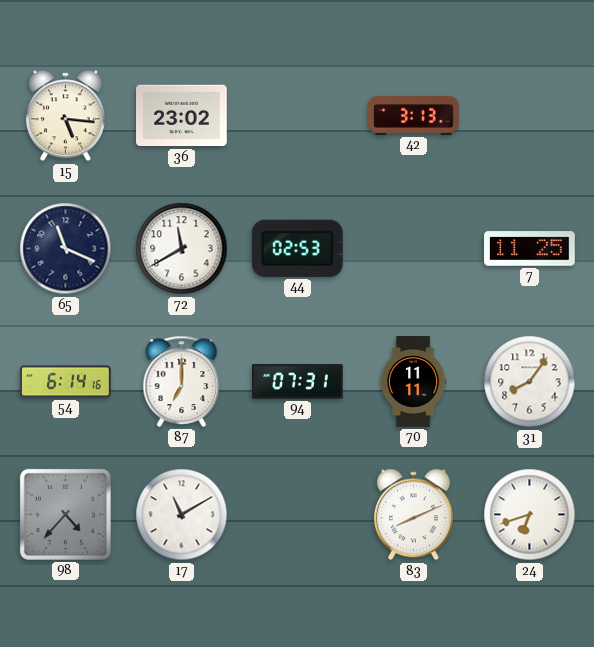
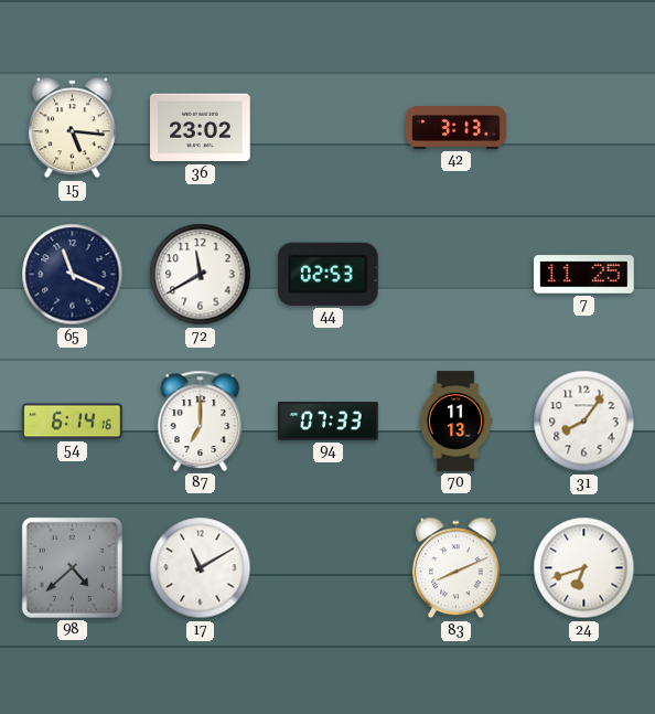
94: 07:31 -> 07:33
70: 11:11 -> 11:13
98: 4:37 -> 4:38
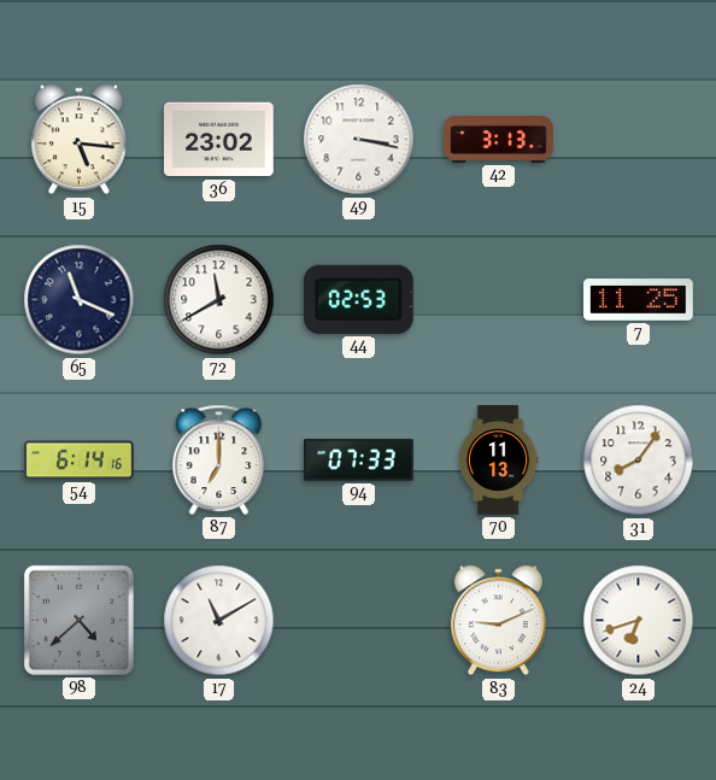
49: none -> 3:17
83: 8:11 -> 9:11
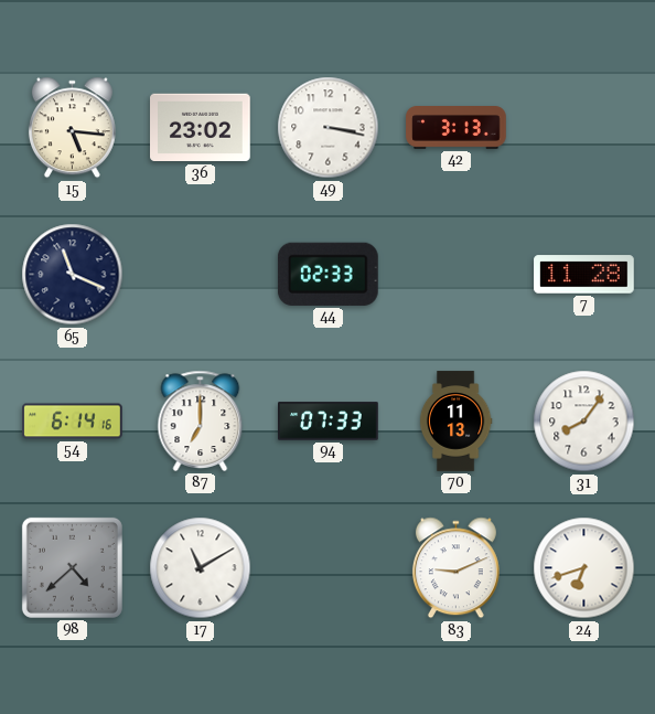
72: 11:40 -> none
44: 02:53 -> 02:33
7: 11:25 -> 11:28
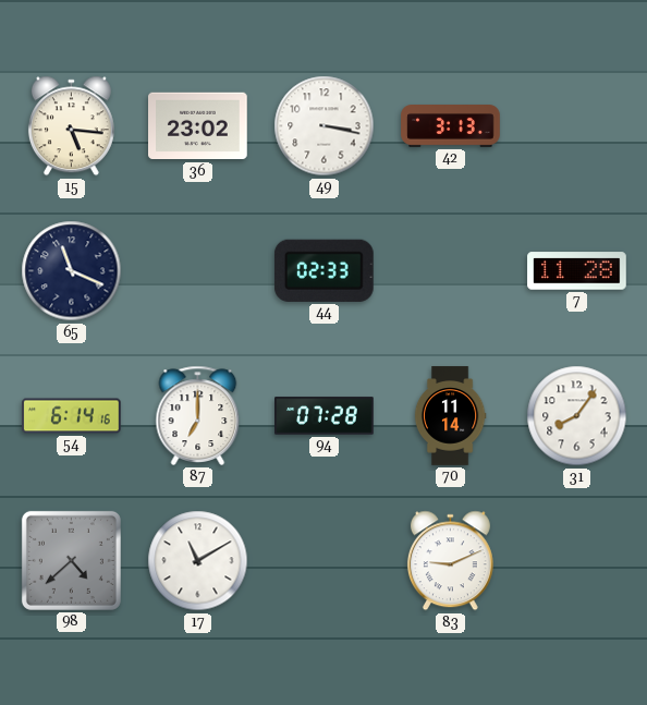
94: 07:33 -> 07:28
70: 11:13 -> 11:14
24: 6:42 -> none
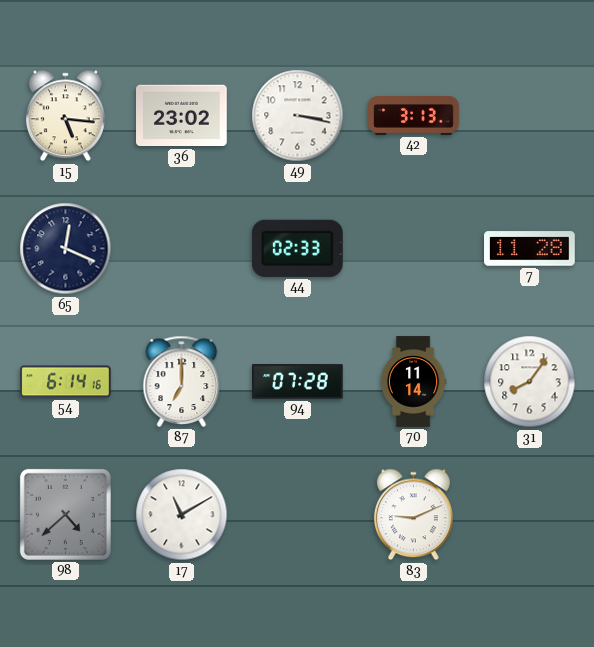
65: 11:19 -> 12:19
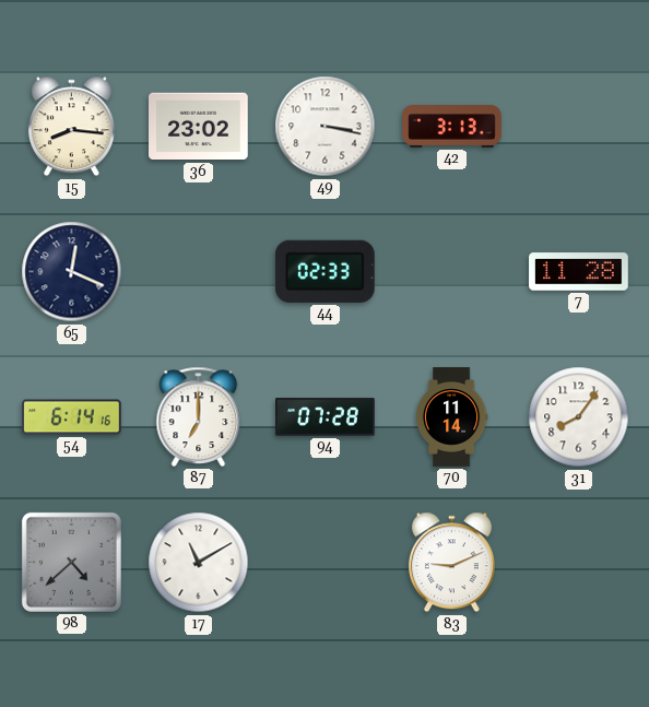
15: 5:16 -> 8:16
